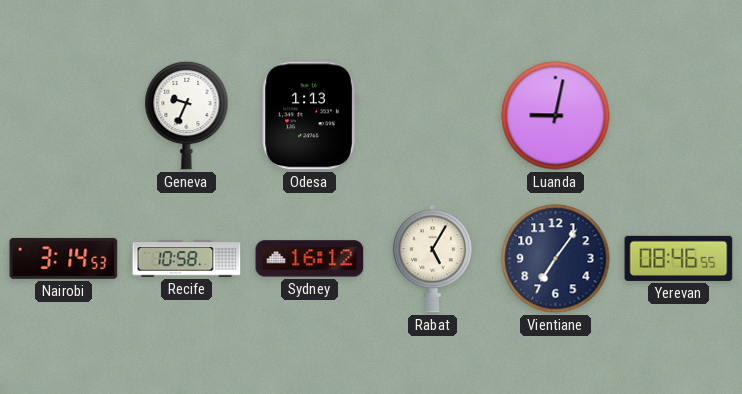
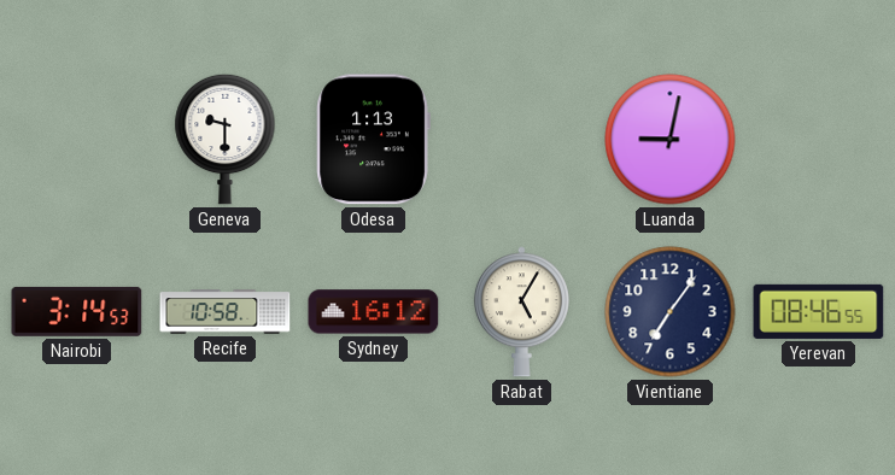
Geneva: 9:34 -> 9:30
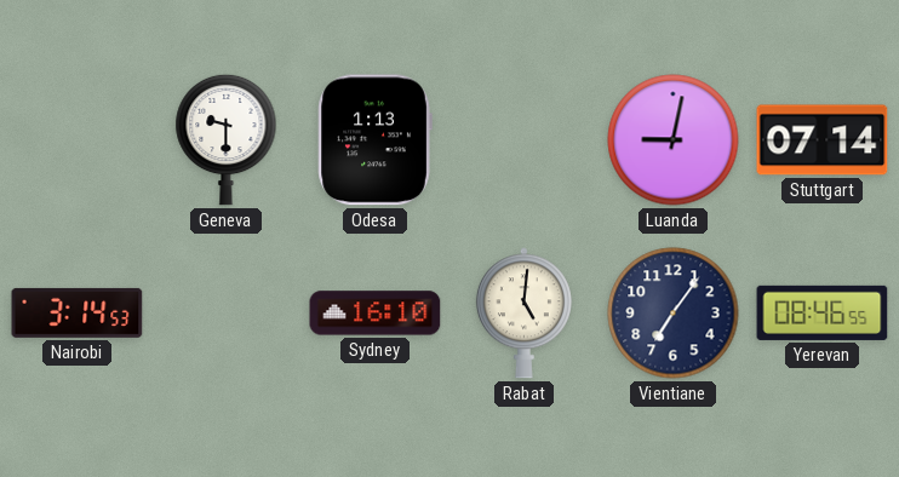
Stuttgart: none -> 07:14
Recife: 10:58 -> none
Sydney: 16:12 -> 16:10
Rabat: 5:05 -> 5:01
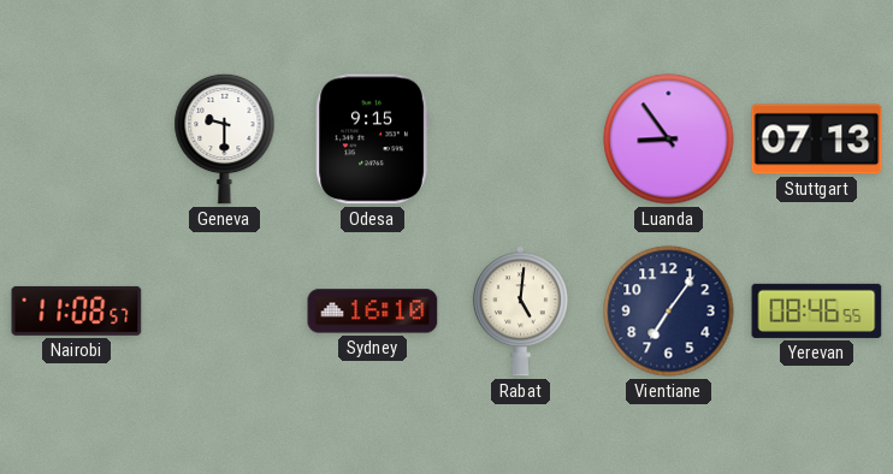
Odesa: 1:13 -> 9:15
Luanda: 9:02 -> 8:54
Stuttgart: 07:14 -> 07:13
Nairobi: 3:14 -> 11:08
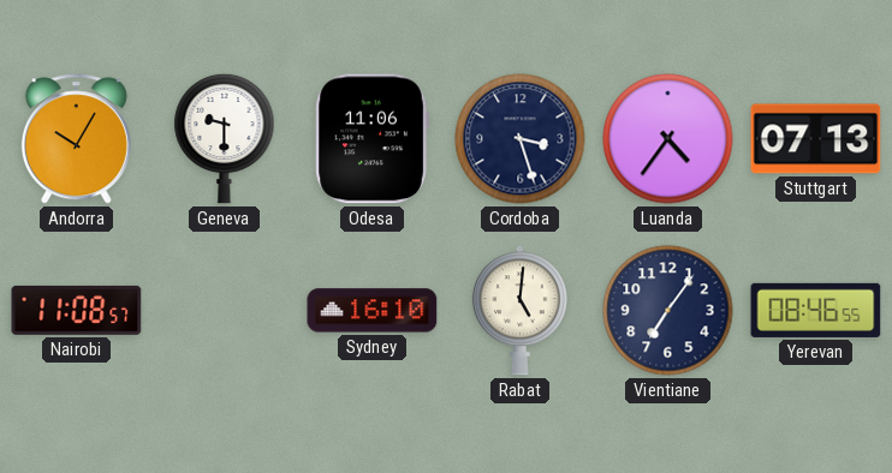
Andorra: none -> 10:05
Odesa: 9:15 -> 11:06
Cordoba: none -> 3:27
Luanda: 8:54 -> 4:36
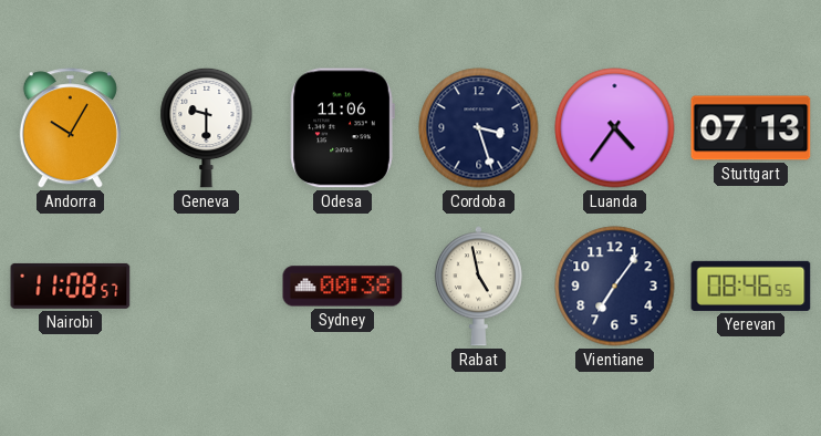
Sydney: 16:10 -> 00:38
Rabat: 5:01 -> 4:58
